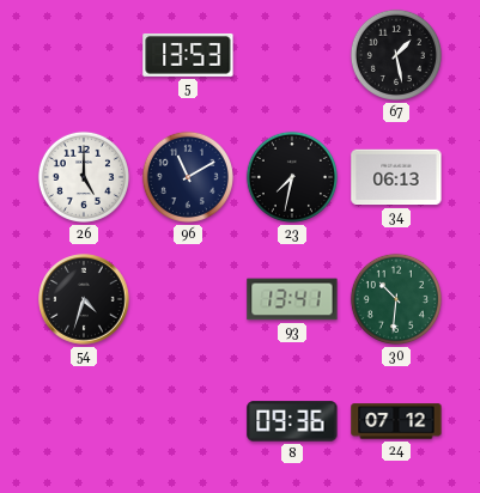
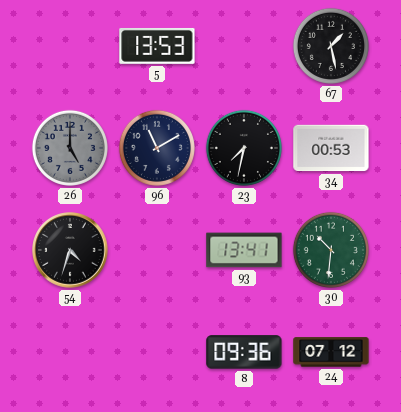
26 dial: white -> grey
34: 06:13 -> 00:53
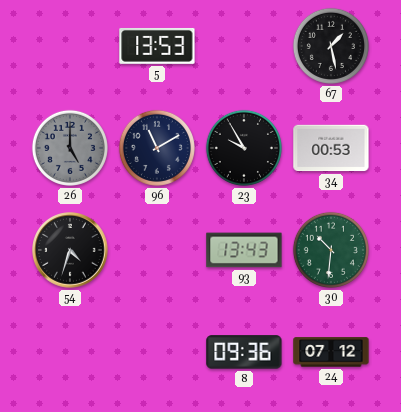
23: 7:32 -> 9:55
93: 13:41 -> 13:43
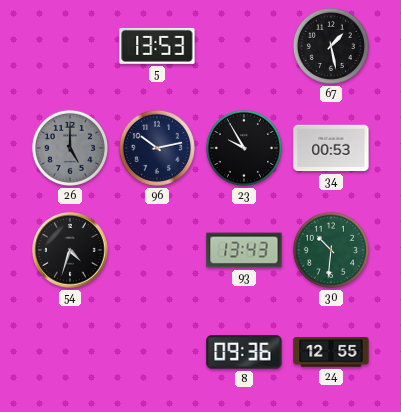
96: 11:10 -> 10:13
24: 07:12 -> 12:55
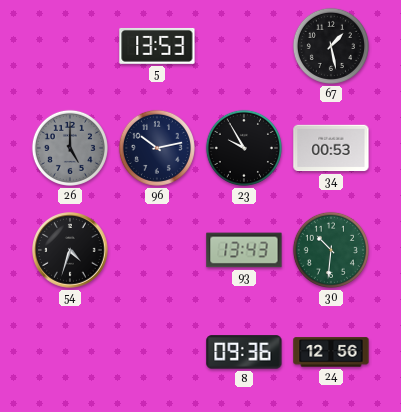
24: 12:55 -> 12:56
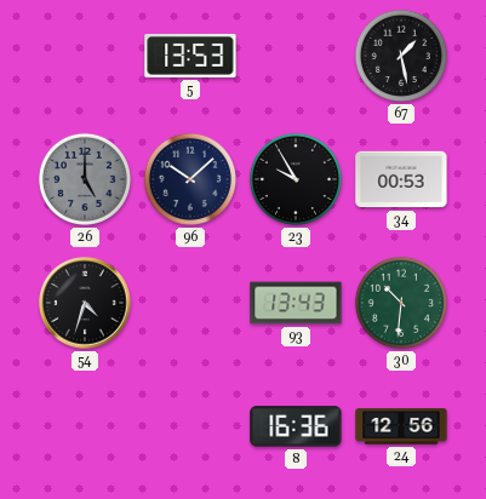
96: 10:13 -> 10:08
8: 09:36 -> 16:36
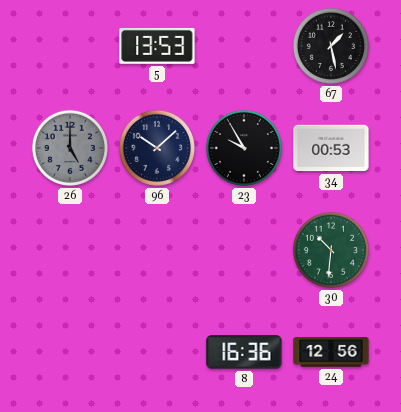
54: 4:33 -> none
93: 13:43 -> none
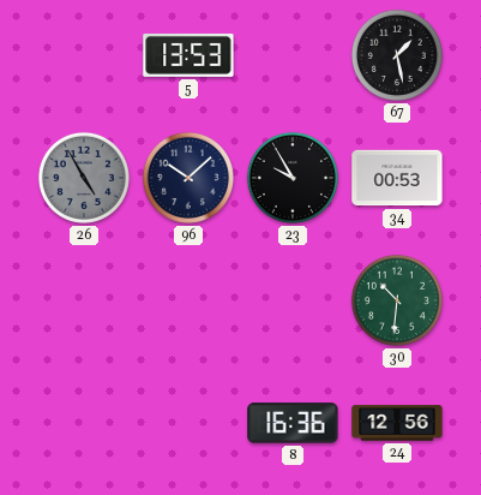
26: 5:00 -> 4:55
